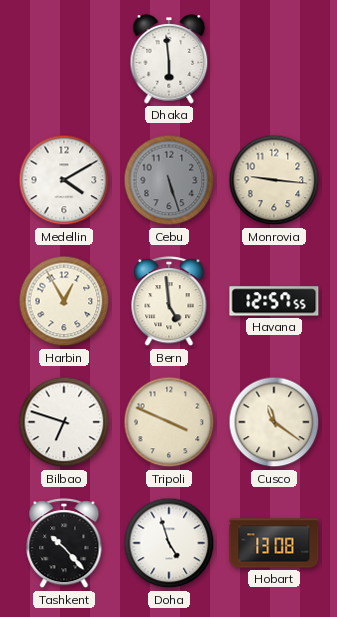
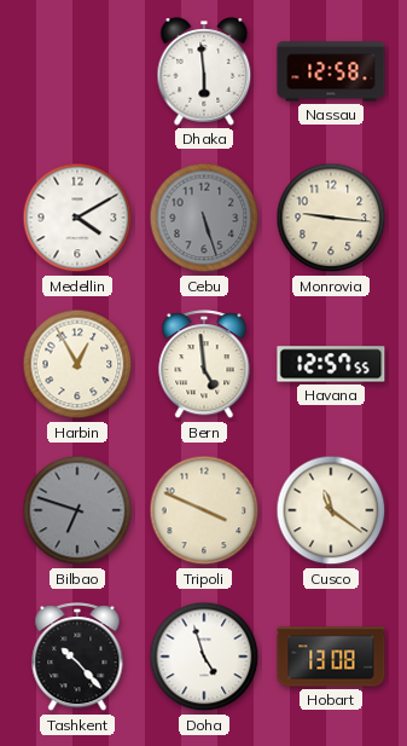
Nassau: none -> 12:58
Bilbao dial: white -> grey
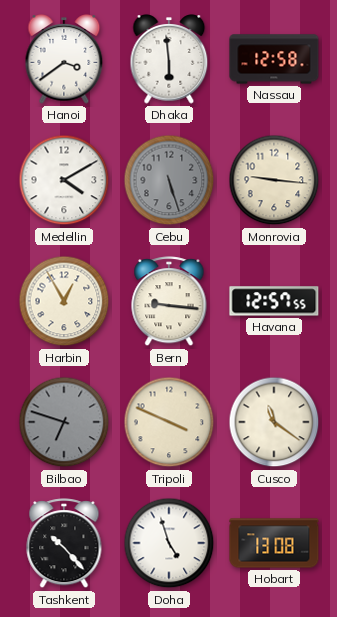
Hanoi: none -> 3:39
Bern: 4:59 -> 9:16
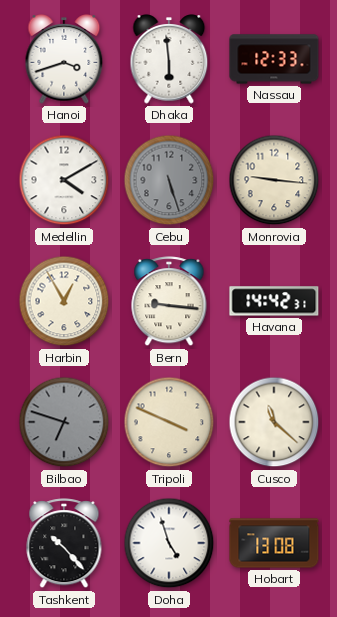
Hanoi: 3:39 -> 3:42
Nassau: 12:58 -> 12:33
Havana: 12:57 -> 14:42
Cusco: 11:21 -> 11:22
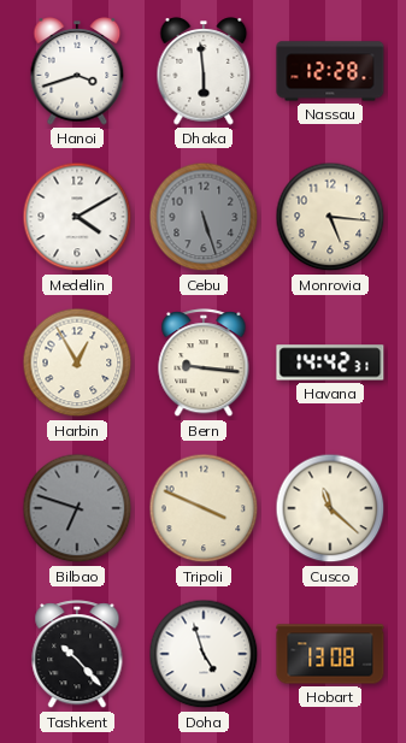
Nassau: 12:33 -> 12:28
Monrovia: 9:16 -> 5:16
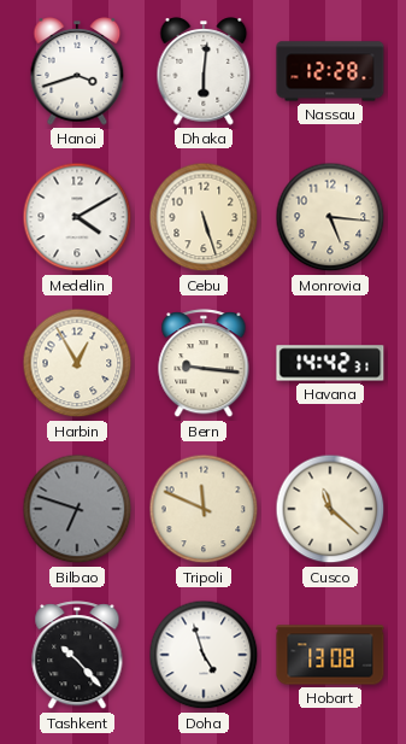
Dhaka: 5:59 -> 6:01
Cebu dial: grey -> cream
Tripoli: 3:49 -> 11:49
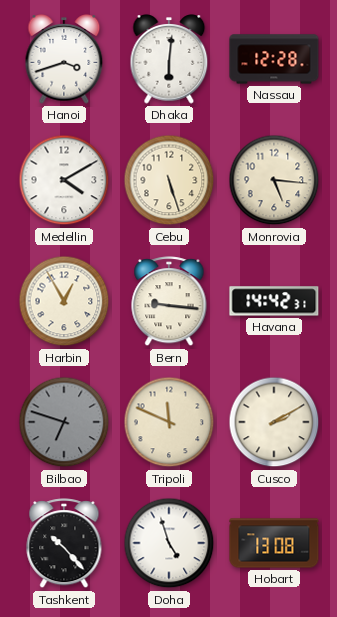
Cusco: 11:22 -> 2:10
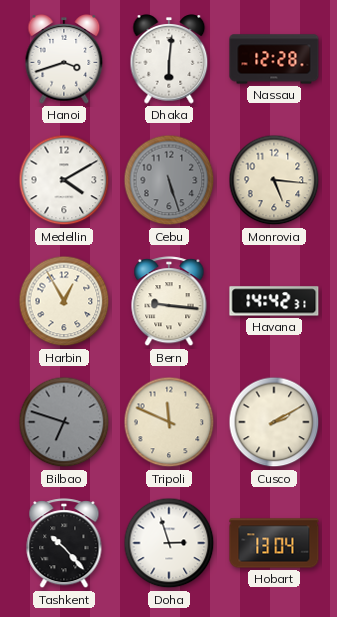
Cebu dial: cream -> grey
Doha: 4:57 -> 2:57
Hobart: 13:08 -> 13:04
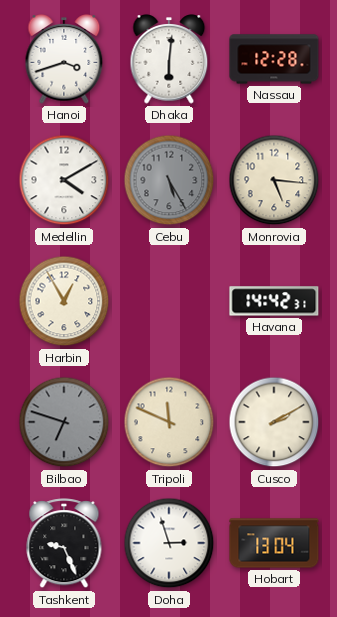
Cebu: 5:27 -> 5:25
Bern: 9:16 -> none
Tashkent: 10:23 -> 9:26
